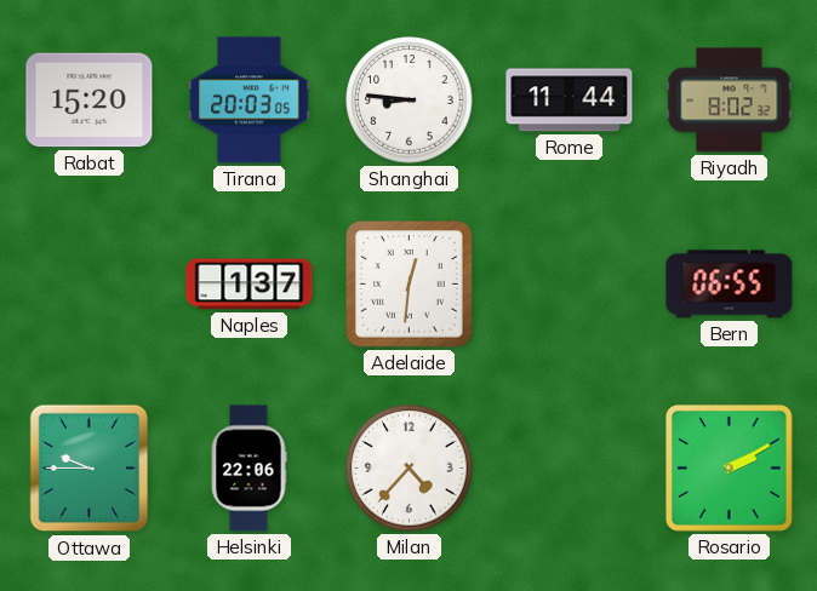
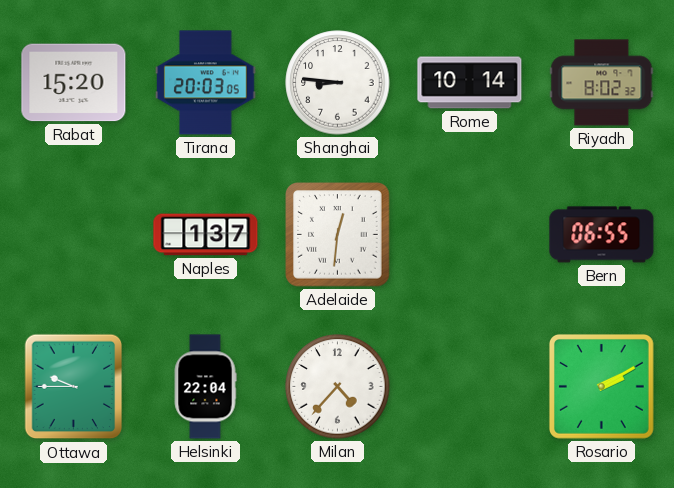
Rome: 11:44 -> 10:14
Helsinki: 22:06 -> 22:04
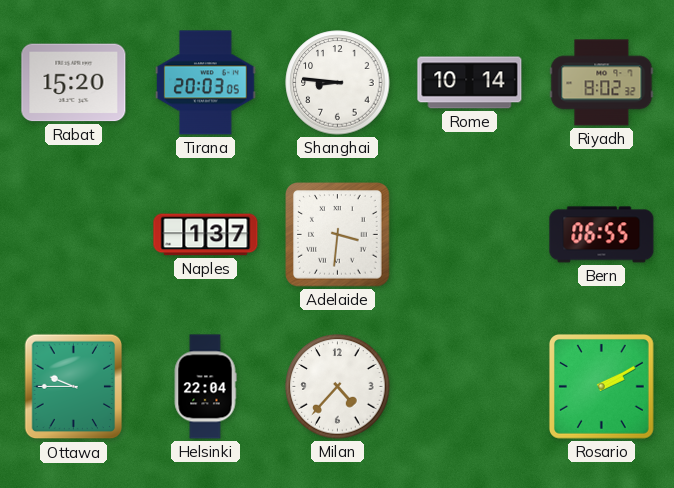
Adelaide: 12:31 -> 3:31
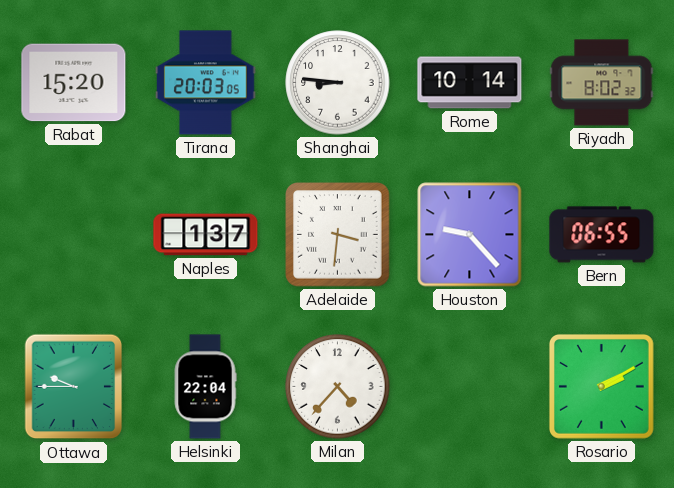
Houston: none -> 9:23
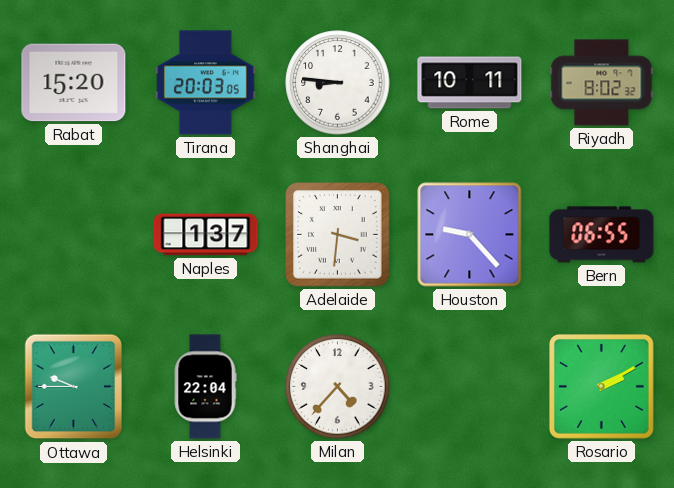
Rome: 10:14 -> 10:11
